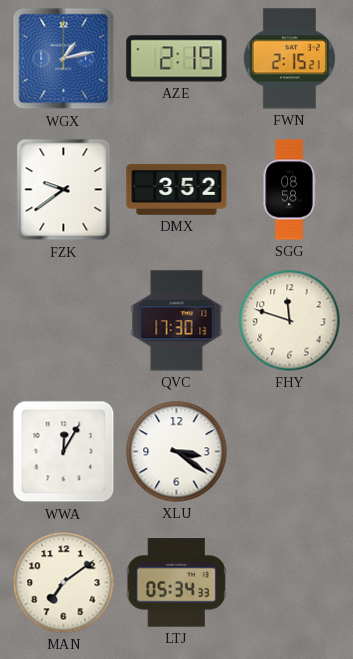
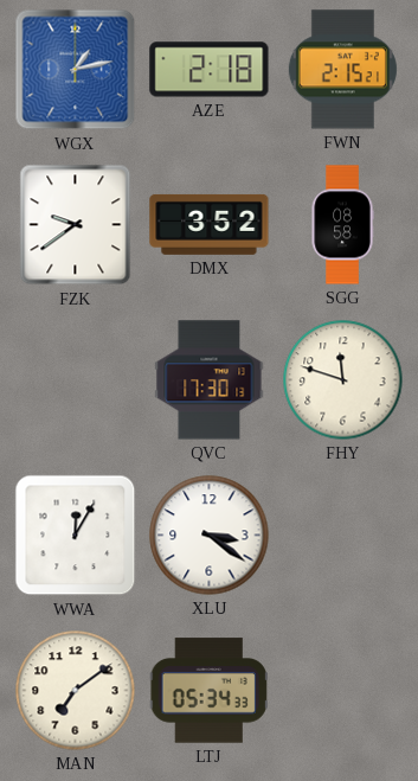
AZE: 2:19 -> 2:18
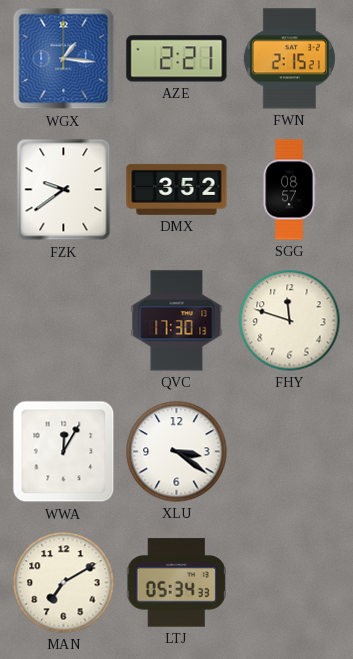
WGX: 1:13 -> 1:16
AZE: 2:18 -> 2:21
SGG: 08:58 -> 08:57
MAN: 7:09 -> 7:10
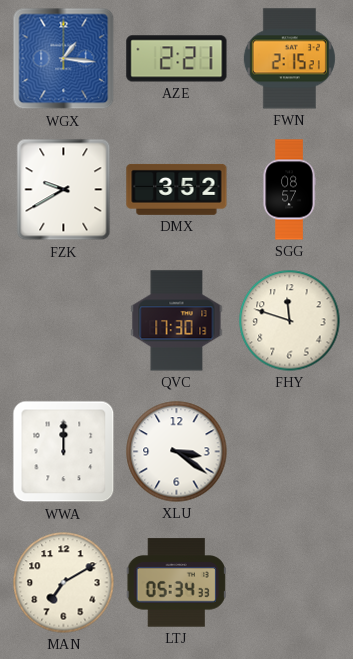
FZK: 9:39 -> 9:40
WWA: 12:05 -> 12:00
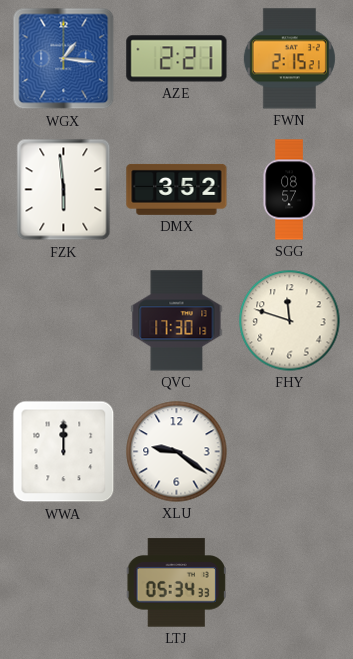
FZK: 9:40 -> 5:59
XLU: 3:21 -> 9:21
MAN: 7:10 -> none
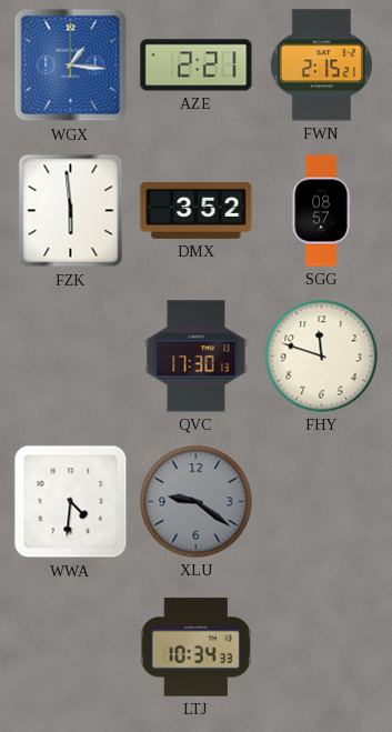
WWA: 12:00 -> 4:31
XLU dial: white -> grey
LTJ: 05:34 -> 10:34
